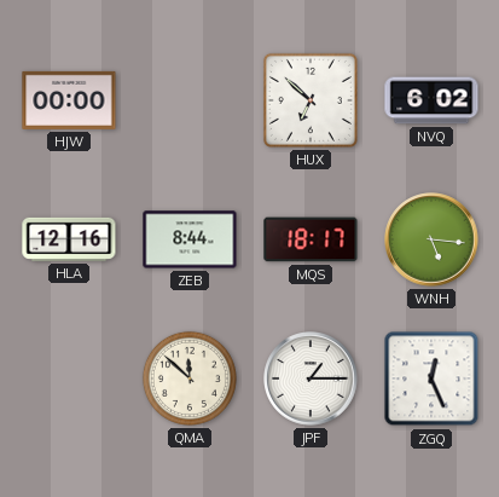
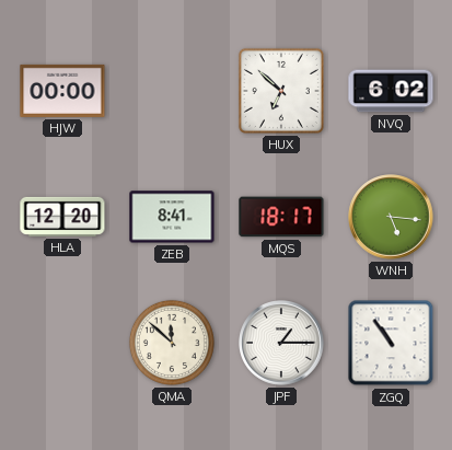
HLA: 12:16 -> 12:20
ZEB: 8:44 -> 8:41
ZGQ: 12:26 -> 10:54
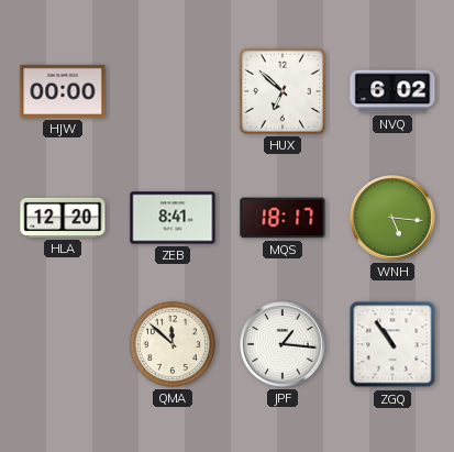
JPF: 1:15 -> 1:16
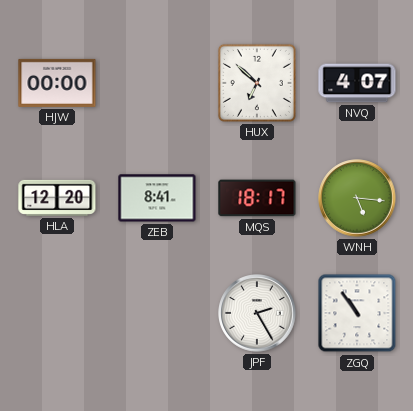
NVQ: 6:02 -> 4:07
QMA: 11:52 -> none
JPF: 1:16 -> 2:25
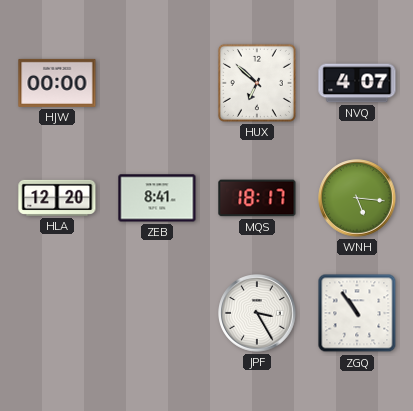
JPF: 2:25 -> 3:25
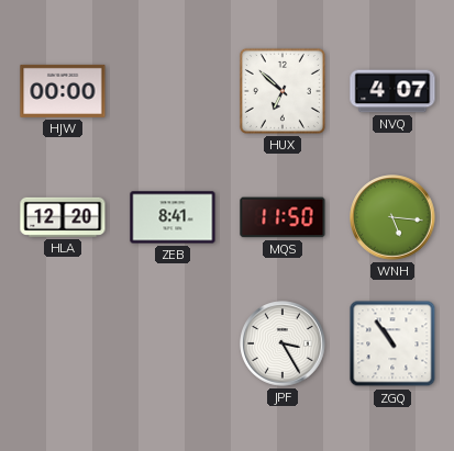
MQS: 18:17 -> 11:50
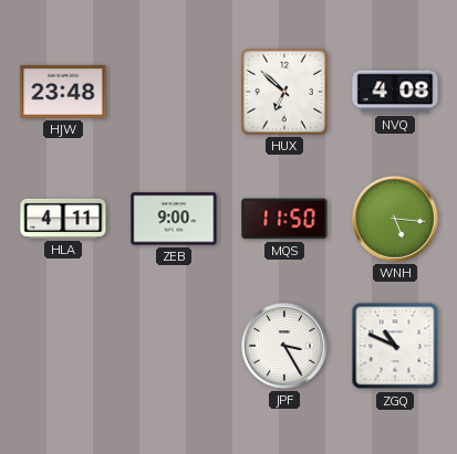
HJW: 00:00 -> 23:48
NVQ: 4:07 -> 4:08
HLA: 12:20 -> 4:11
ZEB: 8:41 -> 9:00
ZGQ: 10:54 -> 10:49
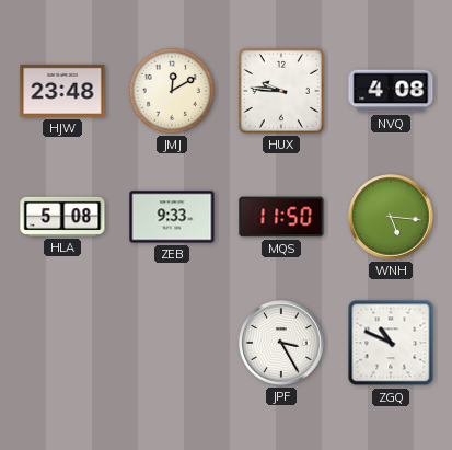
JMJ: none -> 12:10
HUX: 6:52 -> 9:46
HLA: 4:11 -> 5:08
ZEB: 9:00 -> 9:33
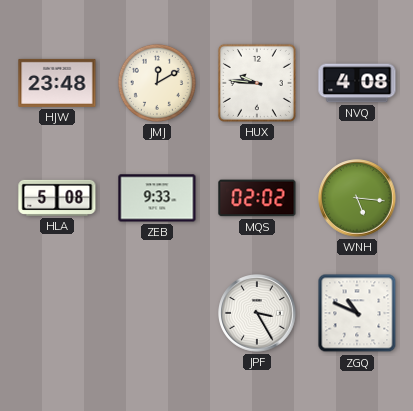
MQS: 11:50 -> 02:02
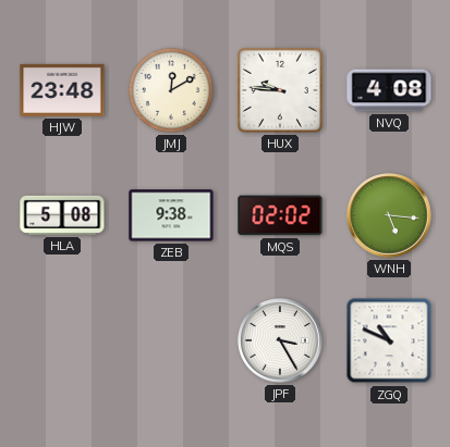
ZEB: 9:33 -> 9:38
